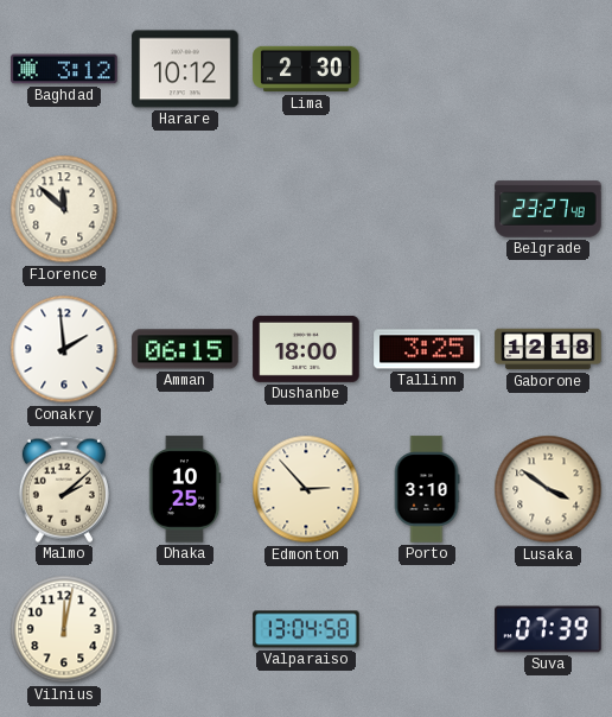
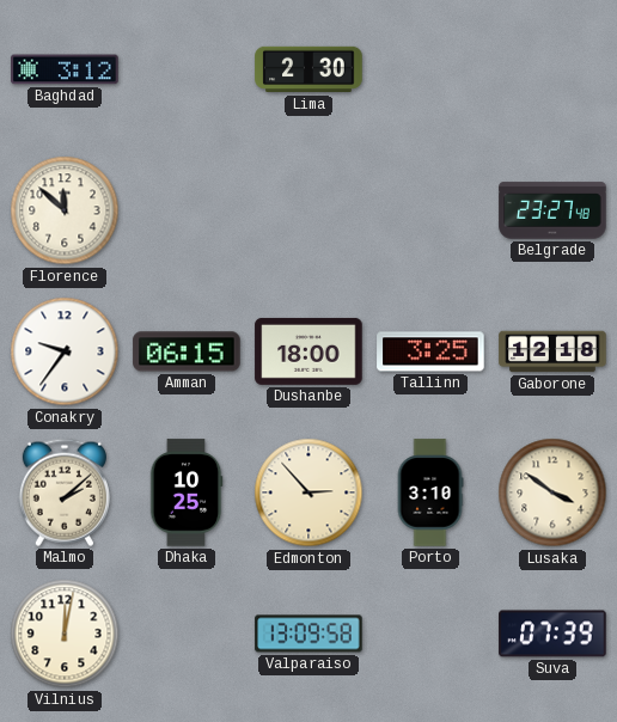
Harare: 10:12 -> none
Conakry: 1:59 -> 9:36
Valparaiso: 13:04 -> 13:09
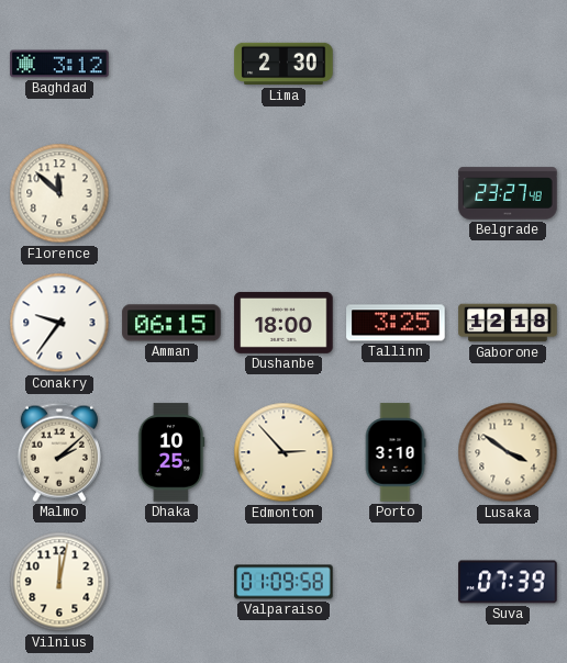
Valparaiso: 13:09 -> 01:09
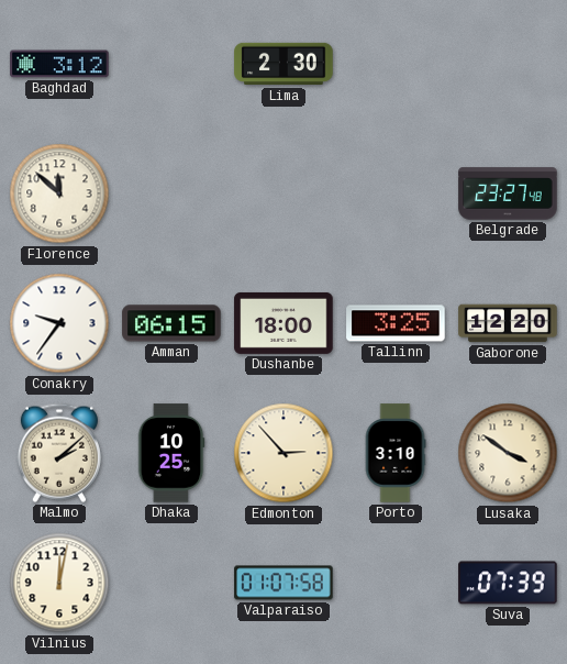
Gaborone: 12:18 -> 12:20
Valparaiso: 01:09 -> 01:07
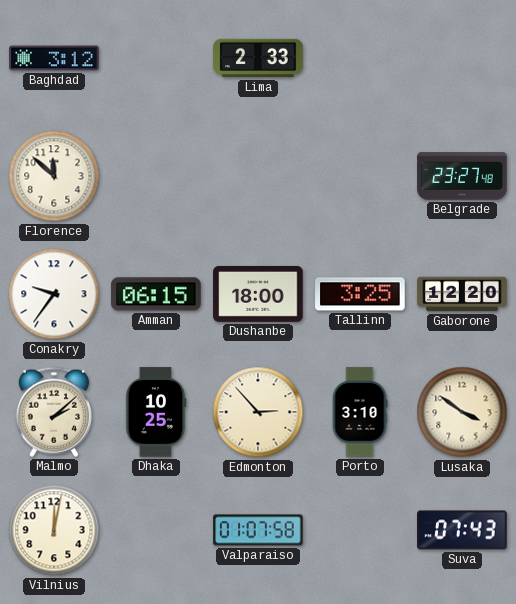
Lima: 2:30 -> 2:33
Suva: 07:39 -> 07:43
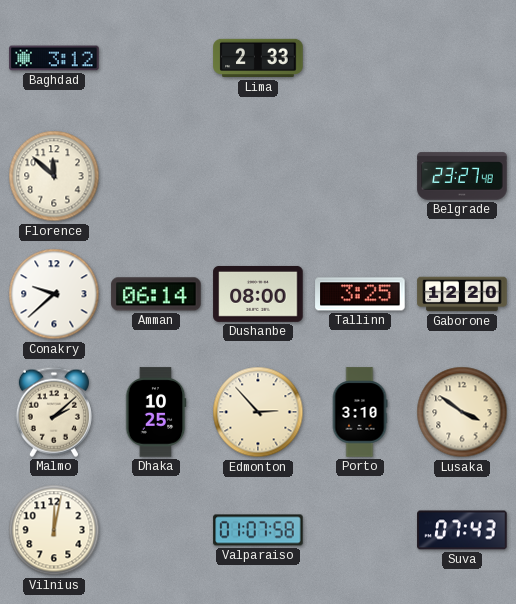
Conakry: 9:36 -> 9:38
Amman: 06:15 -> 06:14
Dushanbe: 18:00 -> 08:00
